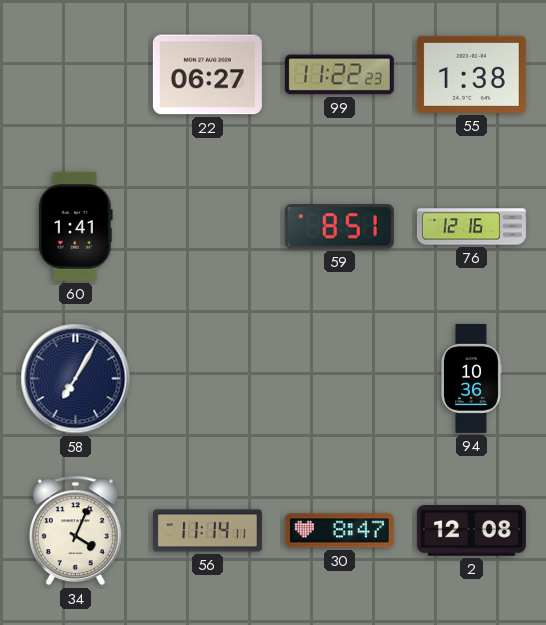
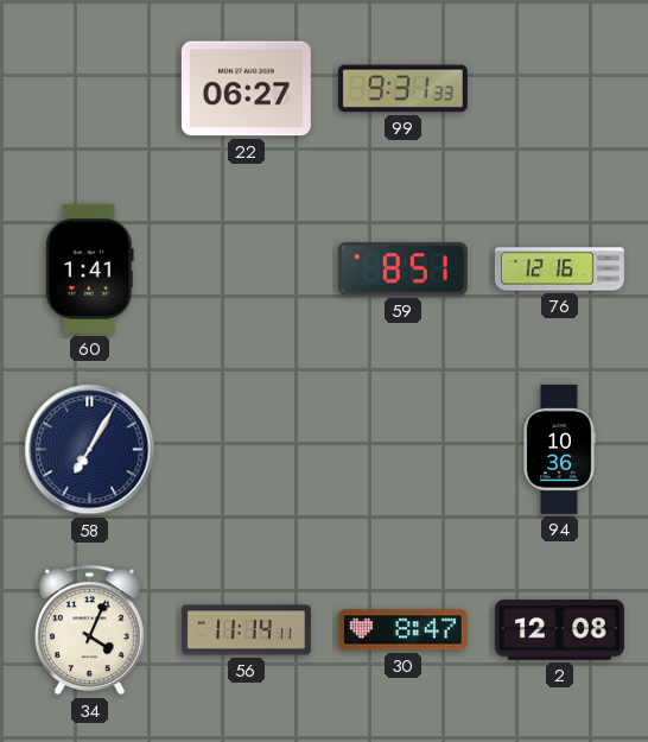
99: 11:22 -> 9:31
55: 1:38 -> none
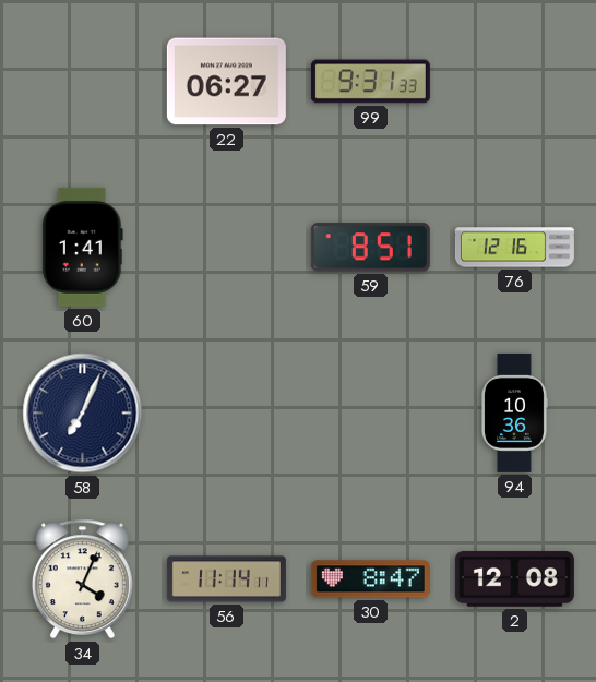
58: 7:05 -> 7:04
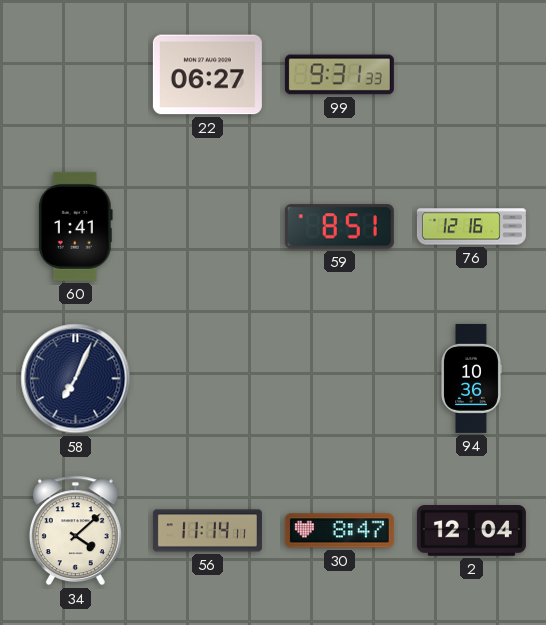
34: 4:04 -> 4:08
2: 12:08 -> 12:04
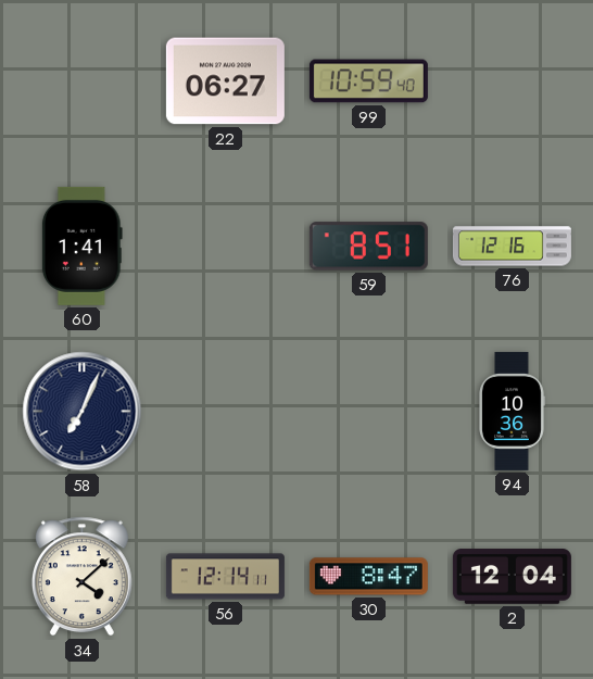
99: 9:31 -> 10:59
56: 11:14 -> 12:14
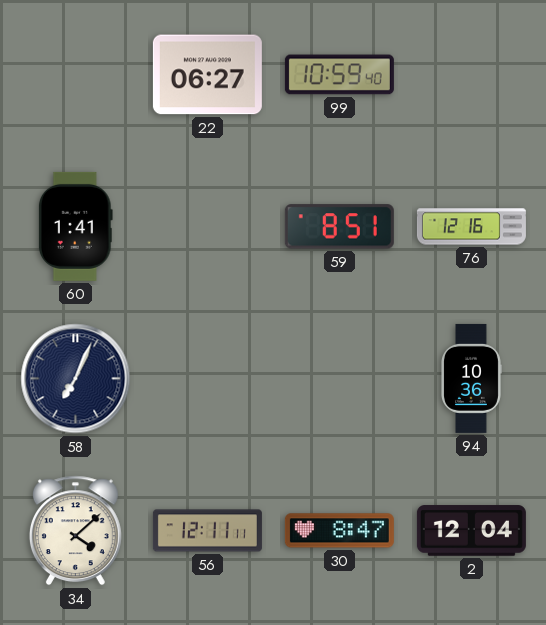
56: 12:14 -> 12:11
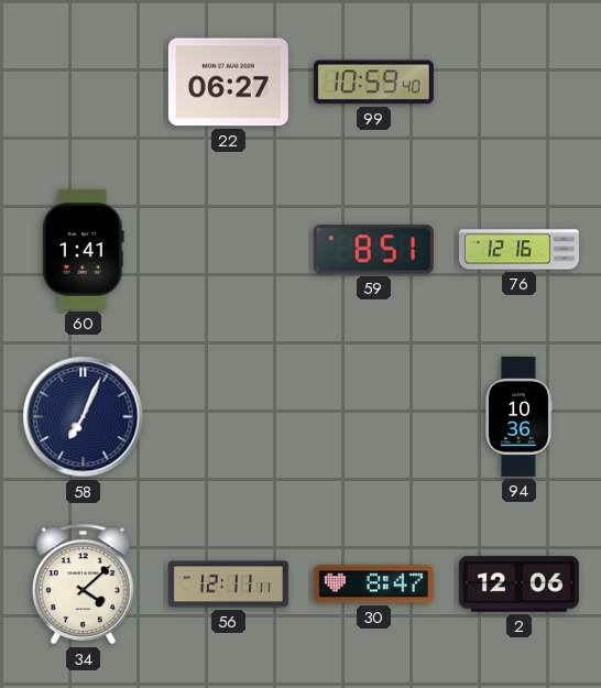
2: 12:04 -> 12:06
